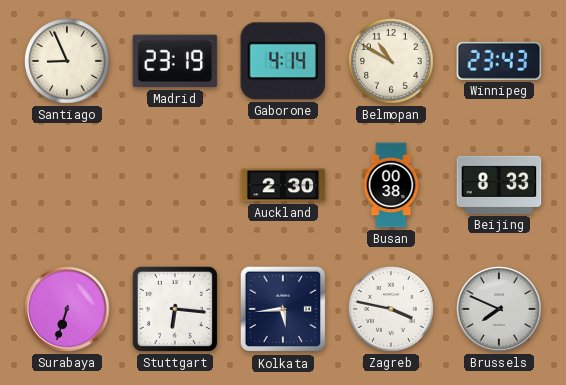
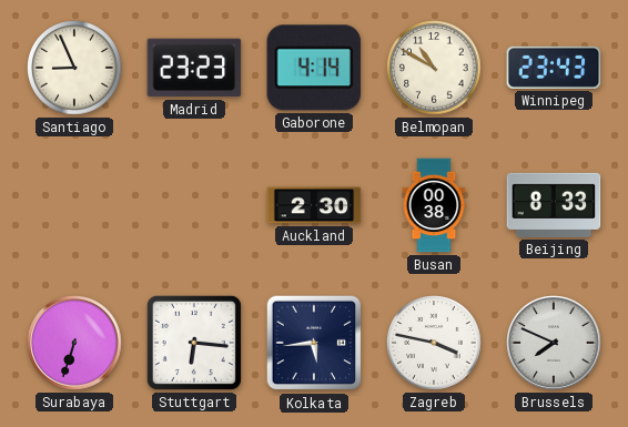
Madrid: 23:19 -> 23:23
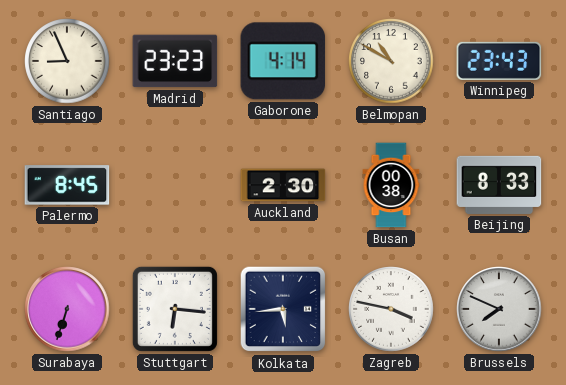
Palermo: none -> 8:45
